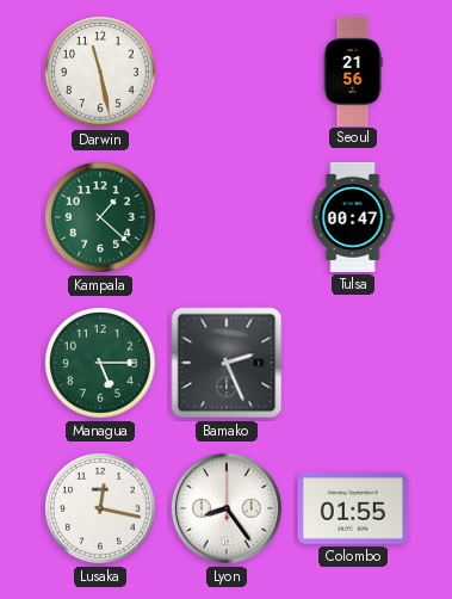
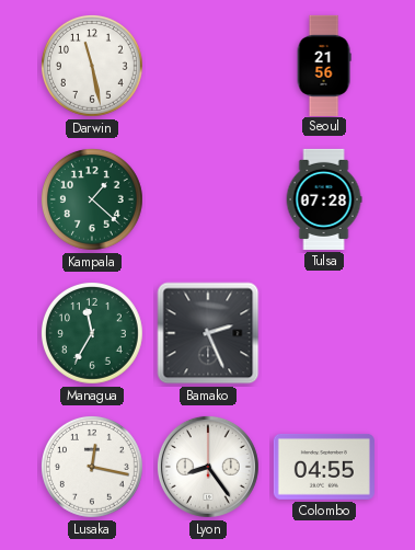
Tulsa: 00:47 -> 07:28
Managua: 5:15 -> 11:35
Colombo: 01:55 -> 04:55
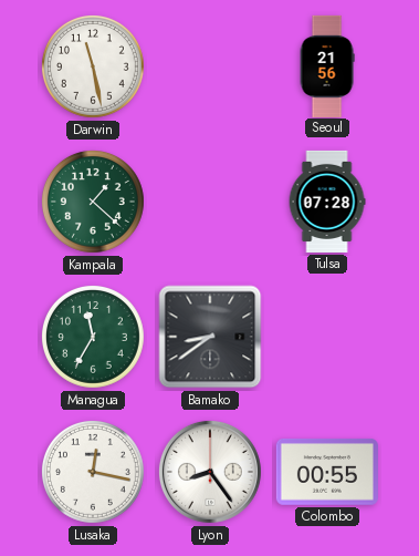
Bamako: 2:26 -> 8:39
Colombo: 04:55 -> 00:55
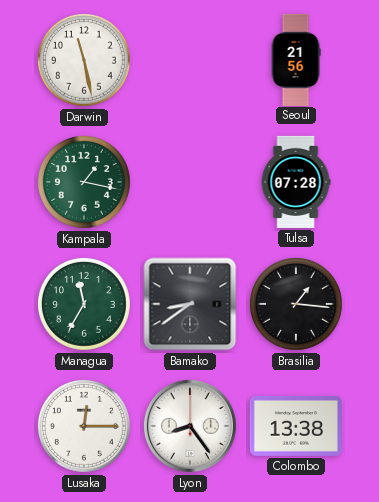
Kampala: 1:22 -> 1:17
Brasilia: none -> 1:16
Lusaka: 12:17 -> 12:15
Colombo: 00:55 -> 13:38
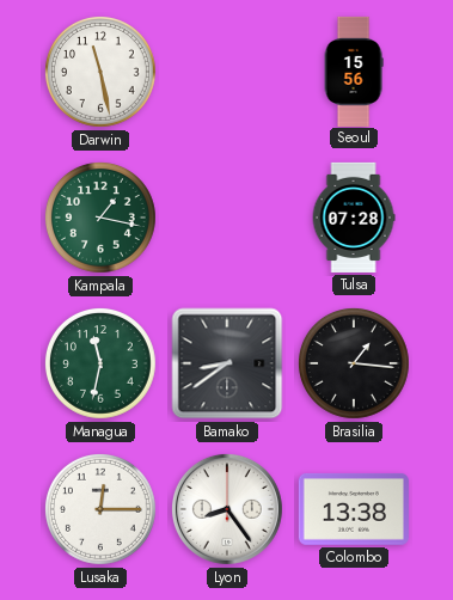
Seoul: 21:56 -> 15:56
Managua: 11:35 -> 11:32
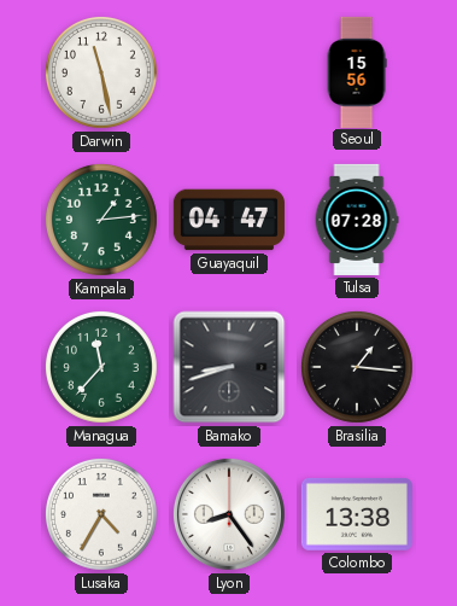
Kampala: 1:17 -> 1:14
Guayaquil: none -> 04:47
Managua: 11:32 -> 11:37
Bamako: 8:39 -> 8:42
Lusaka: 12:15 -> 4:35
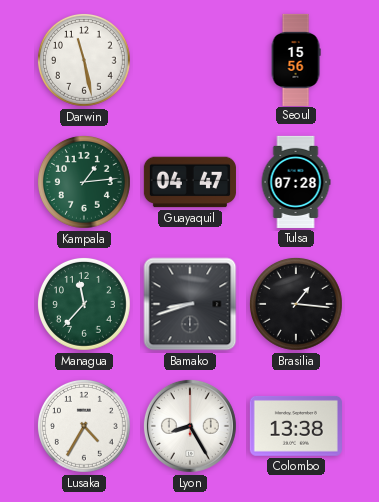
Lyon: 8:24 -> 8:25
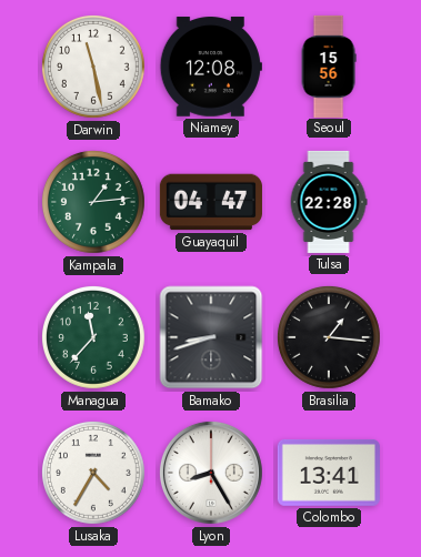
Niamey: none -> 12:08
Tulsa: 07:28 -> 22:28
Colombo: 13:38 -> 13:41
